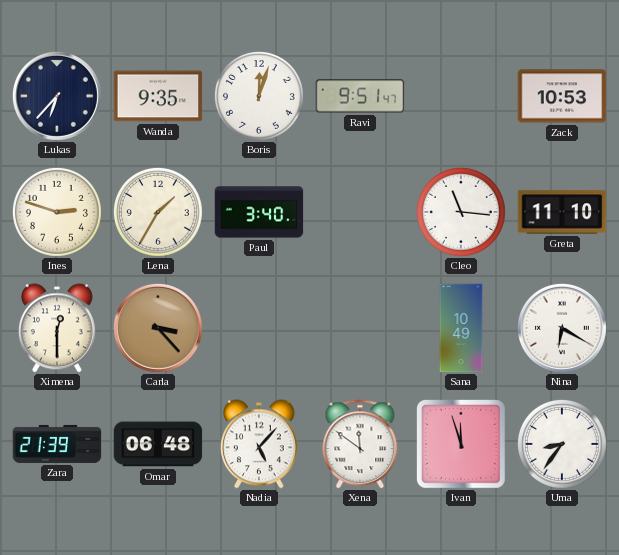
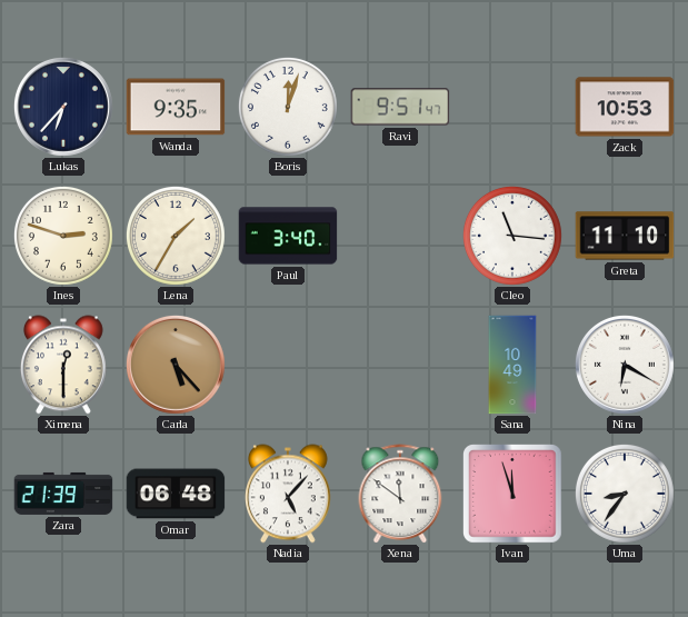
Carla: 3:23 -> 5:23
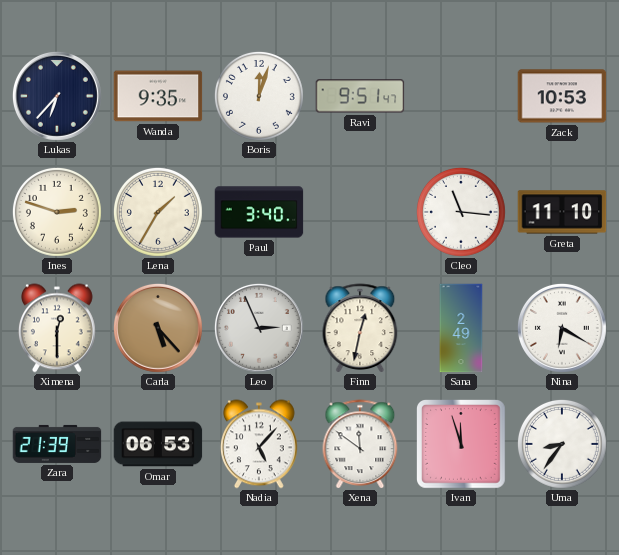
Leo: none -> 2:56
Finn: none -> 12:32
Sana: 10:49 -> 2:49
Omar: 06:48 -> 06:53
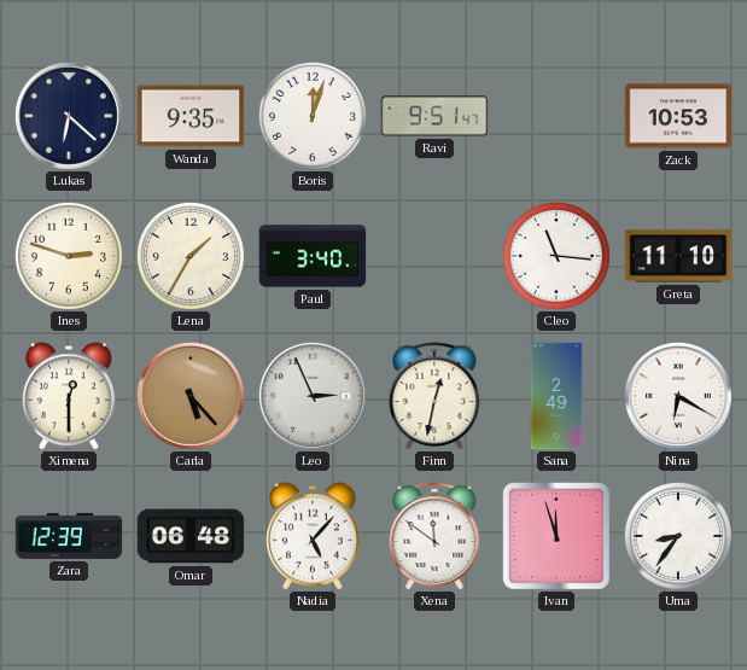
Lukas: 6:37 -> 6:22
Zara: 21:39 -> 12:39
Omar: 06:53 -> 06:48
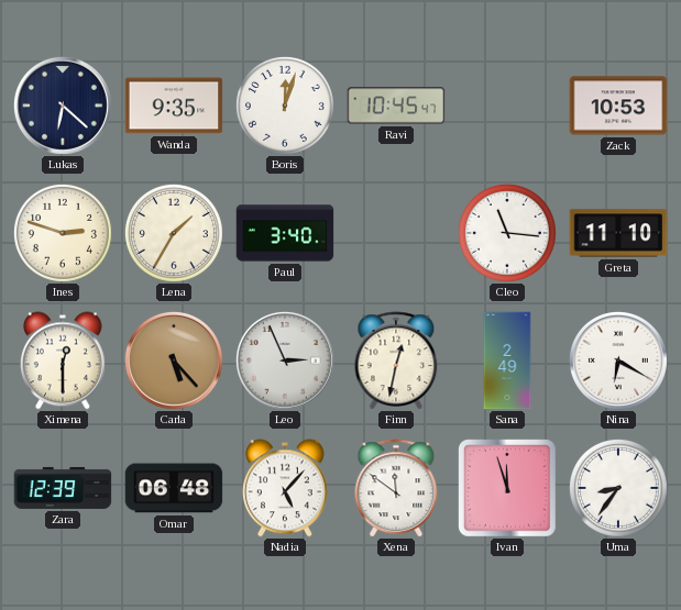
Ravi: 9:51 -> 10:45
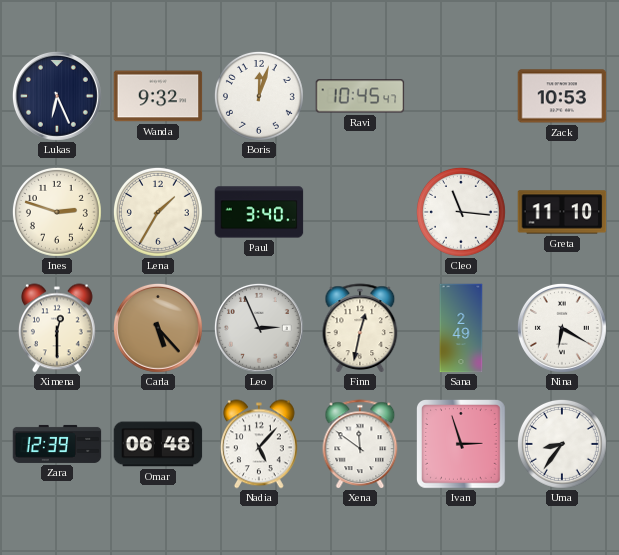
Lukas: 6:22 -> 6:26
Wanda: 9:35 -> 9:32
Ivan: 11:57 -> 2:57
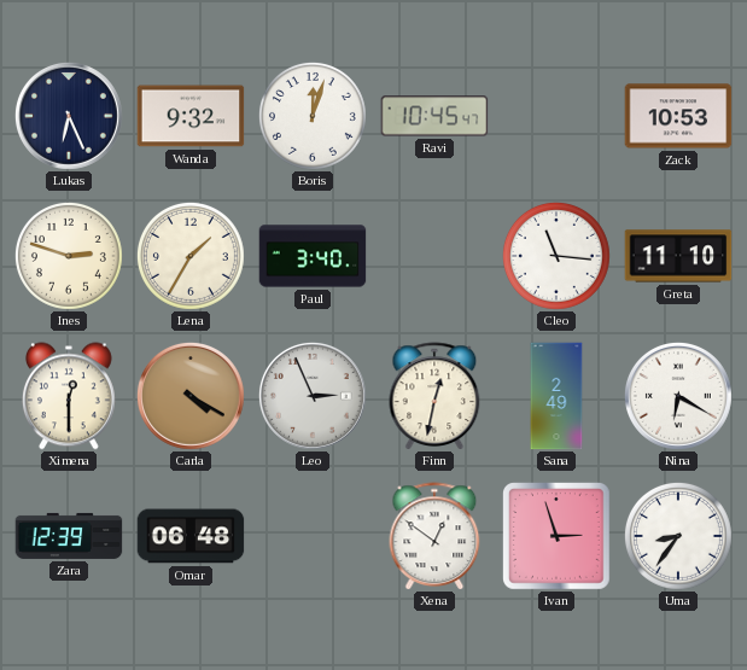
Carla: 5:23 -> 4:20
Nadia: 5:07 -> none
Xena: 11:51 -> 12:51
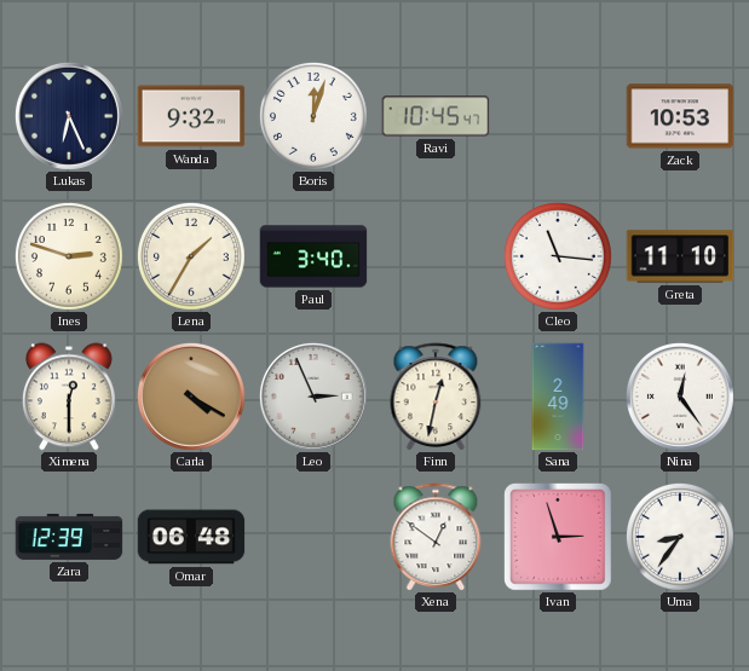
Nina: 6:20 -> 12:24
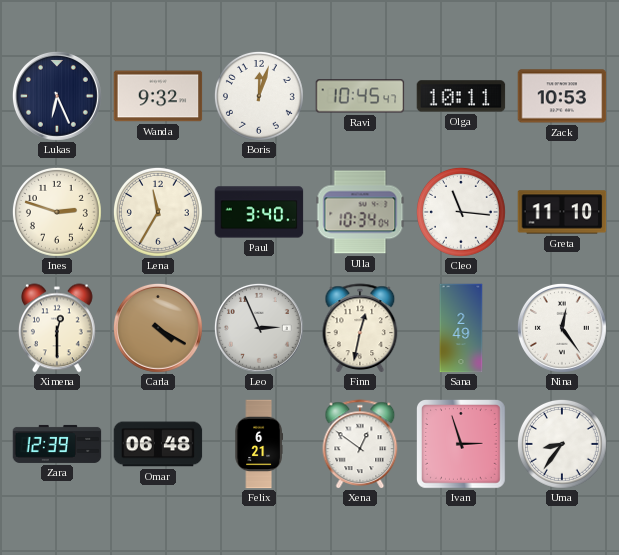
Olga: none -> 10:11
Lena: 1:35 -> 11:35
Ulla: none -> 10:34
Felix: none -> 6:21
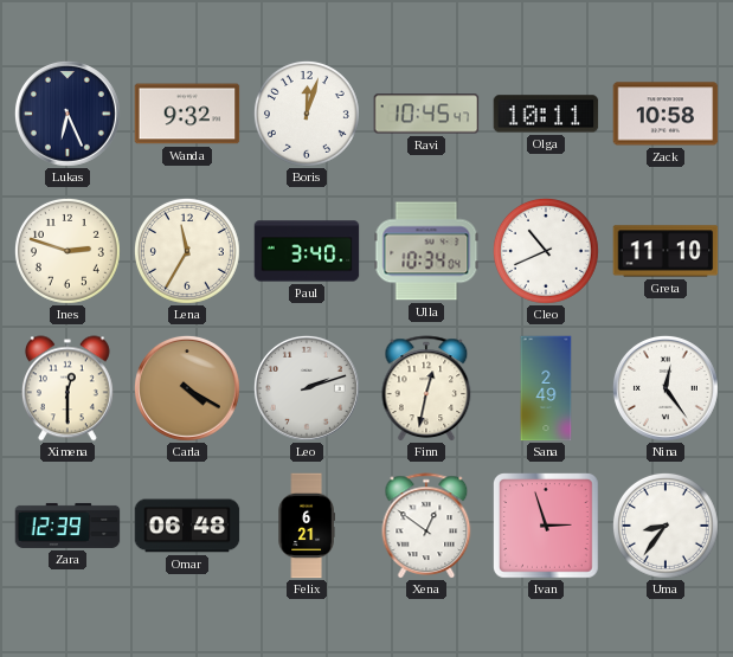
Zack: 10:53 -> 10:58
Cleo: 11:16 -> 10:41
Leo: 2:56 -> 2:12
